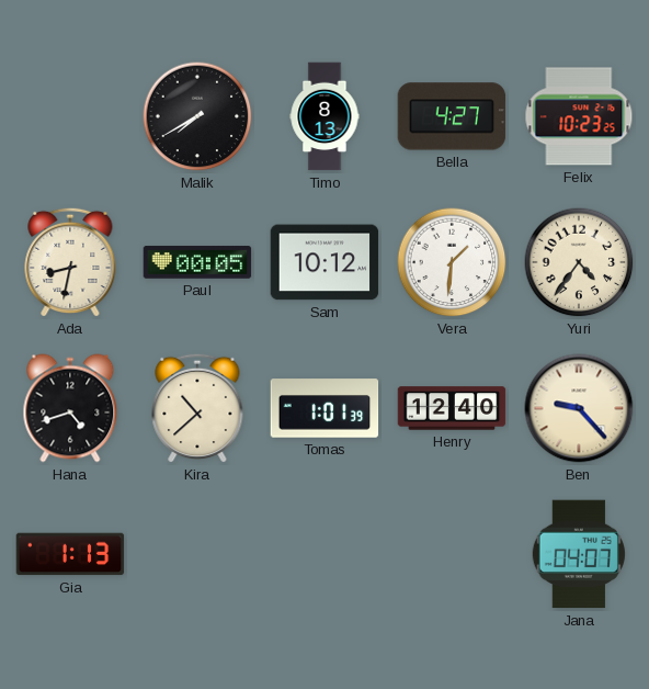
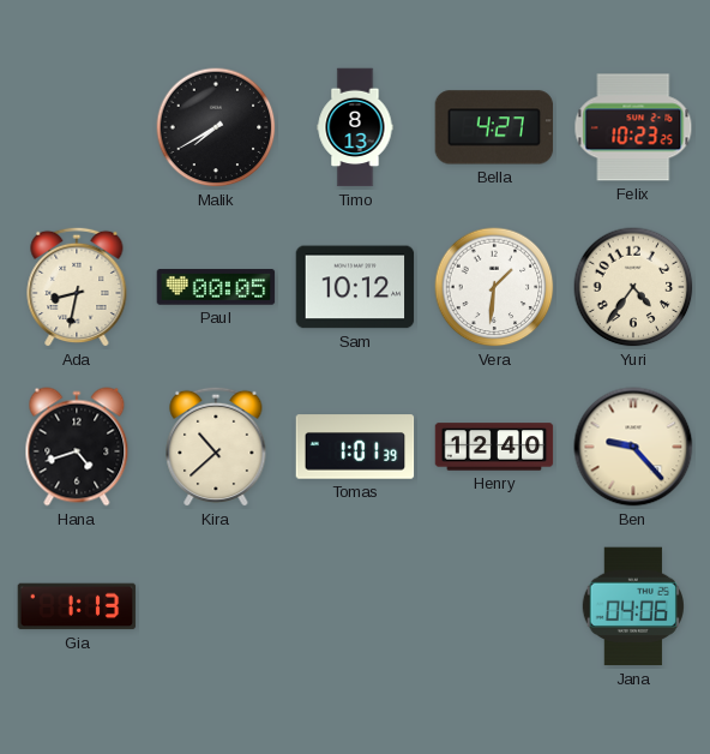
Jana: 04:07 -> 04:06
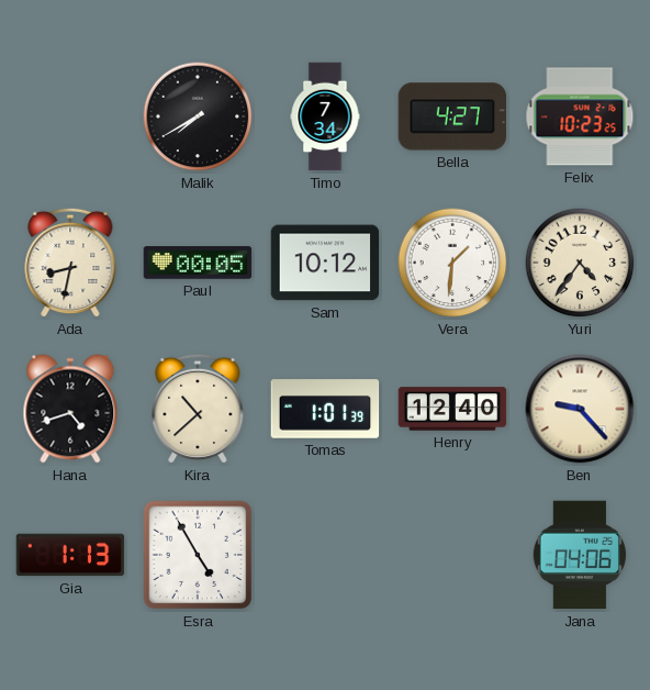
Timo: 8:13 -> 7:34
Esra: none -> 4:55
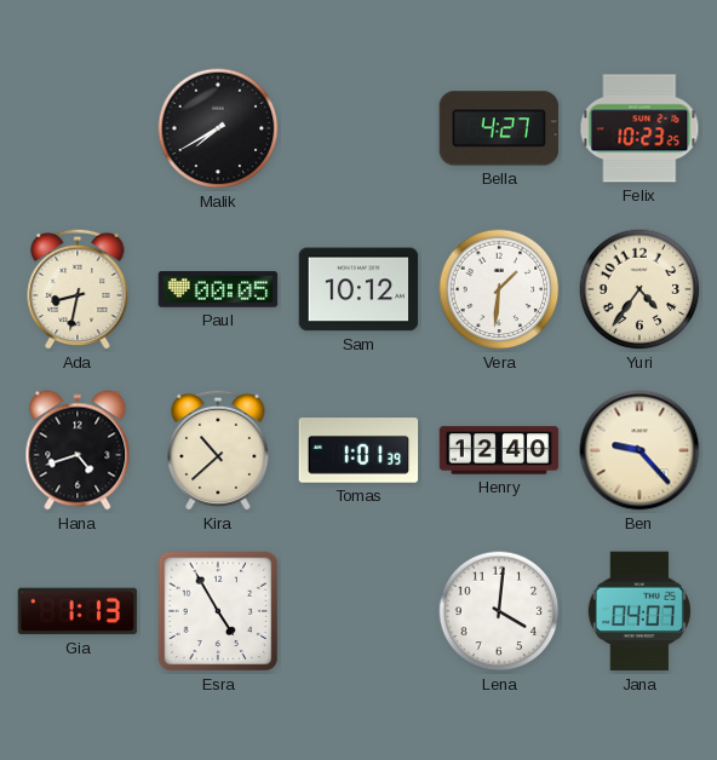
Timo: 7:34 -> none
Lena: none -> 4:01
Jana: 04:06 -> 04:07
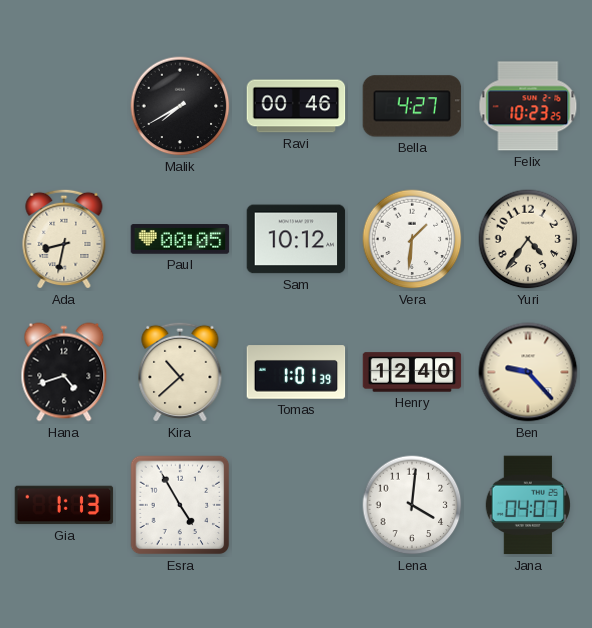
Ravi: none -> 00:46
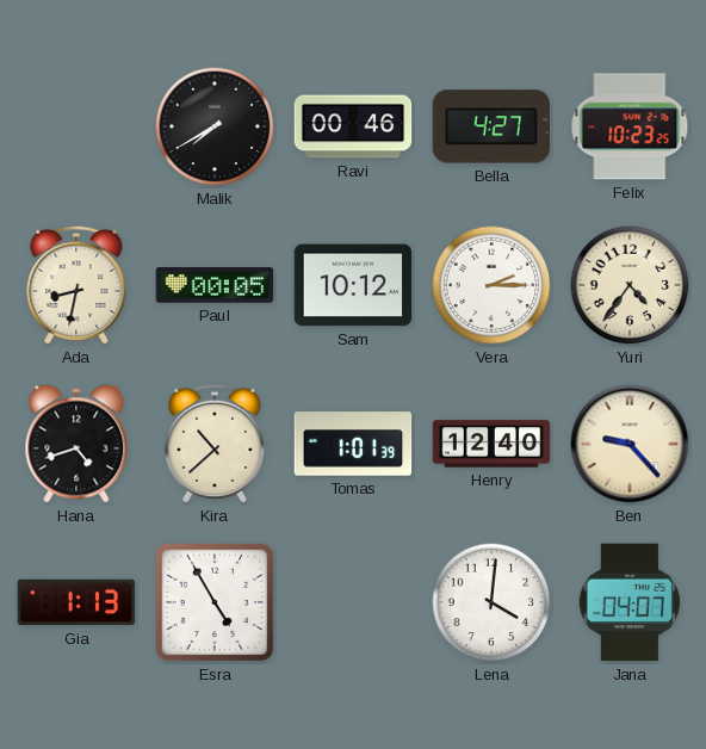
Vera: 1:31 -> 2:15
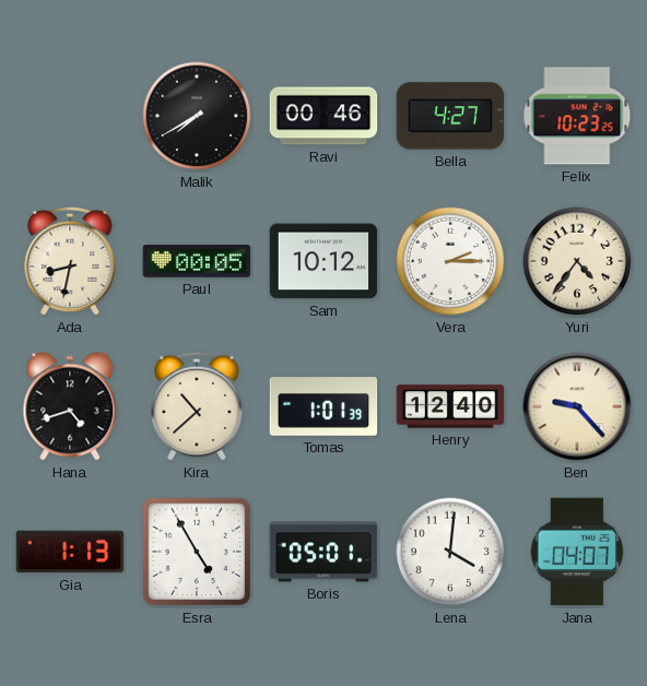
Boris: none -> 05:01
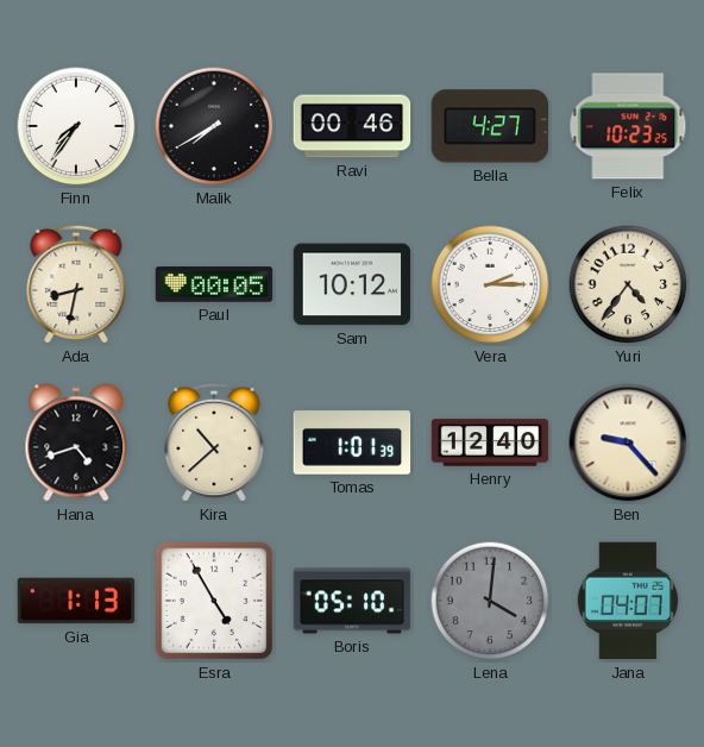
Finn: none -> 7:36
Boris: 05:01 -> 05:10
Lena dial: white -> grey
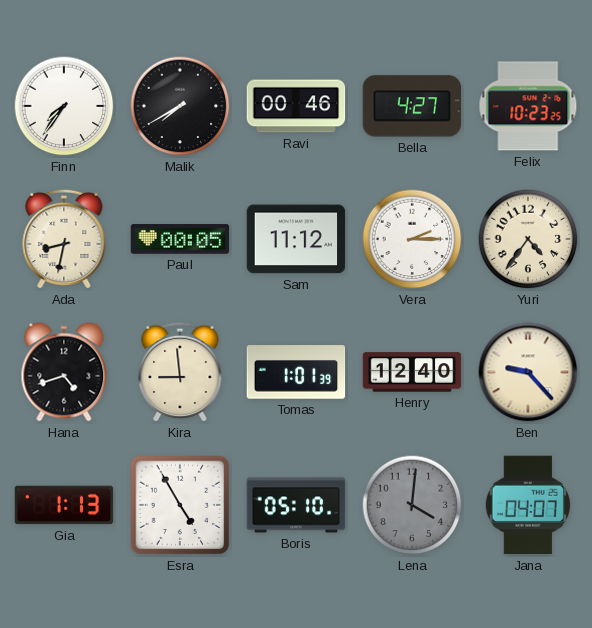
Sam: 10:12 -> 11:12
Kira: 10:38 -> 8:59
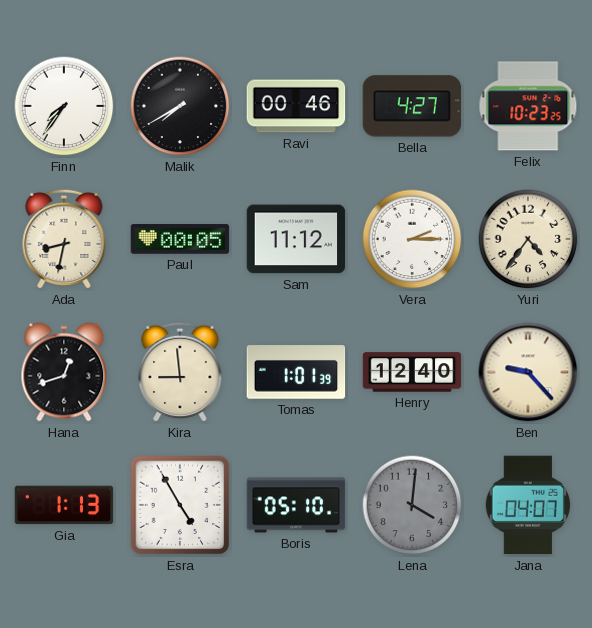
Hana: 4:42 -> 12:42
